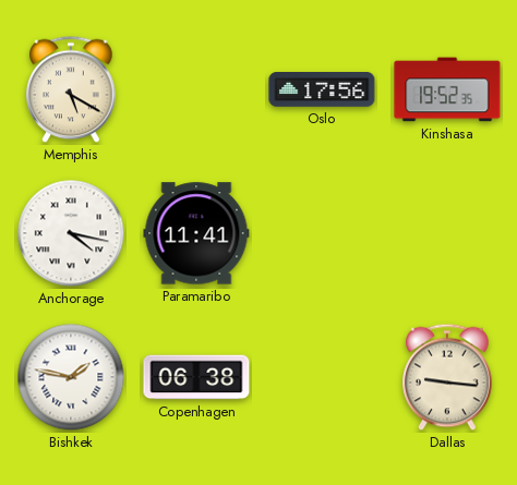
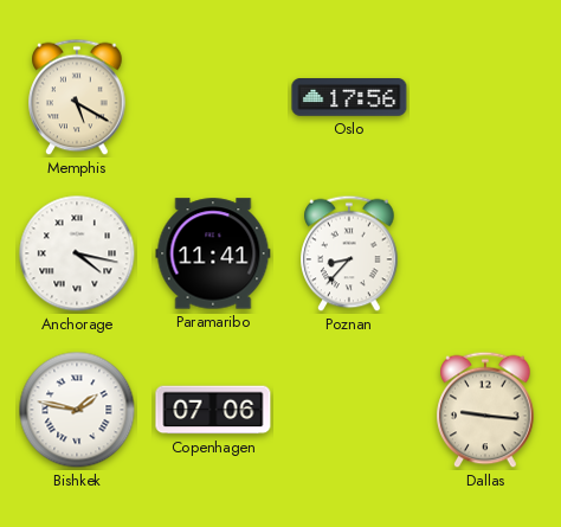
Kinshasa: 19:52 -> none
Poznan: none -> 8:37
Copenhagen: 06:38 -> 07:06
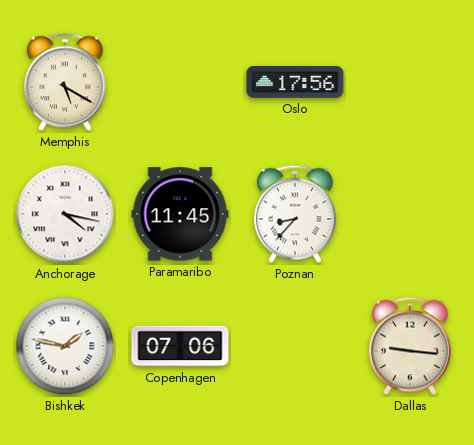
Paramaribo: 11:41 -> 11:45
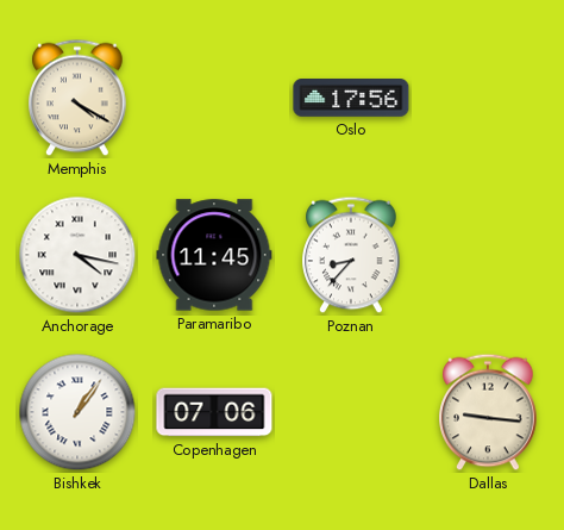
Memphis: 5:20 -> 4:20
Bishkek: 1:47 -> 1:06
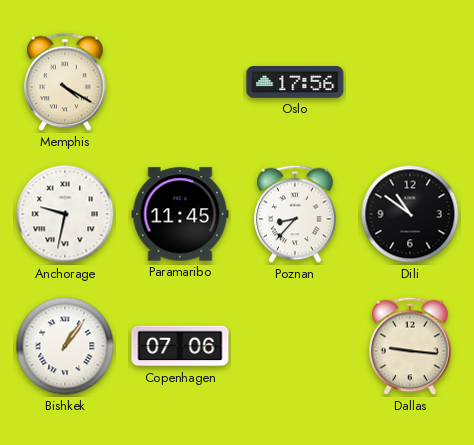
Anchorage: 4:17 -> 9:32
Dili: none -> 10:51
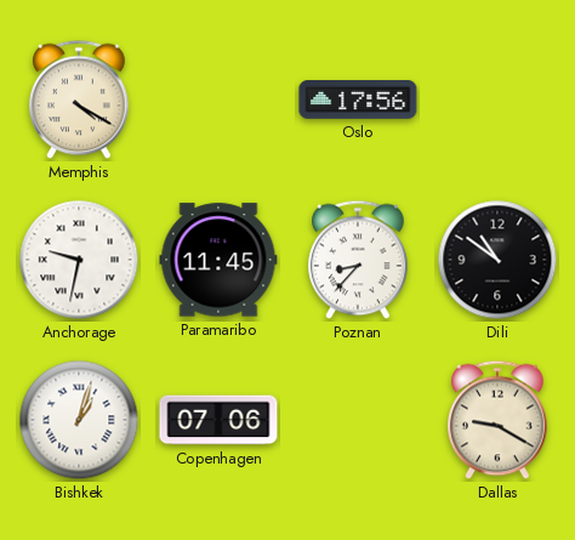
Bishkek: 1:06 -> 1:03
Dallas: 9:16 -> 9:20
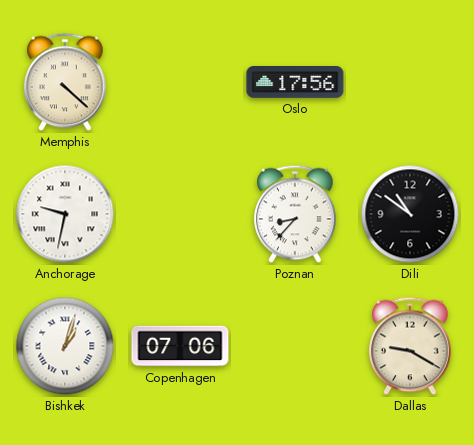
Memphis: 4:20 -> 4:22
Paramaribo: 11:45 -> none
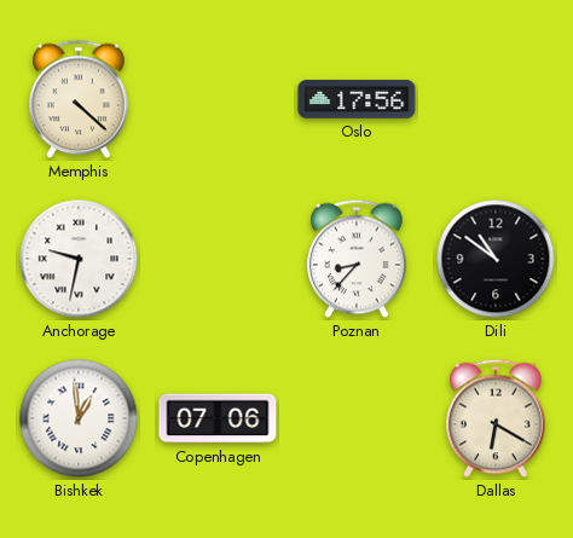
Bishkek: 1:03 -> 12:59
Dallas: 9:20 -> 6:20
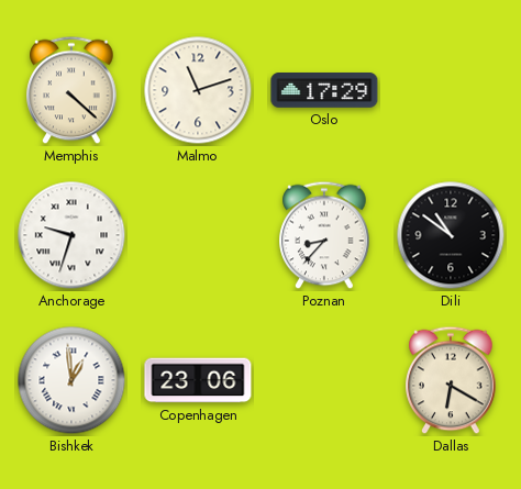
Malmo: none -> 11:12
Oslo: 17:56 -> 17:29
Anchorage: 9:32 -> 9:33
Copenhagen: 07:06 -> 23:06
